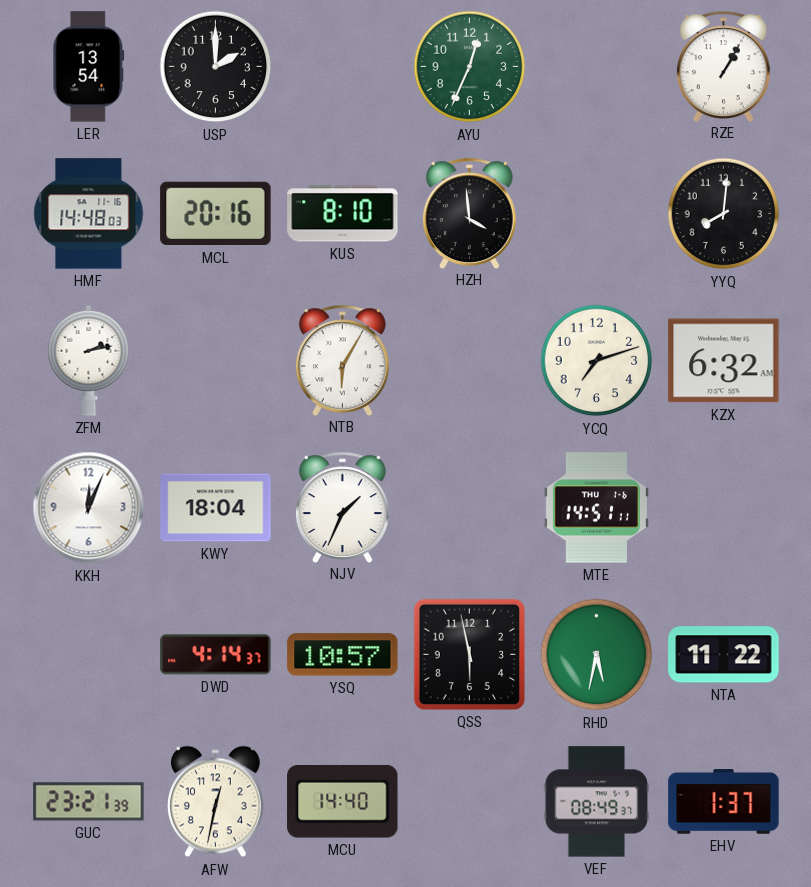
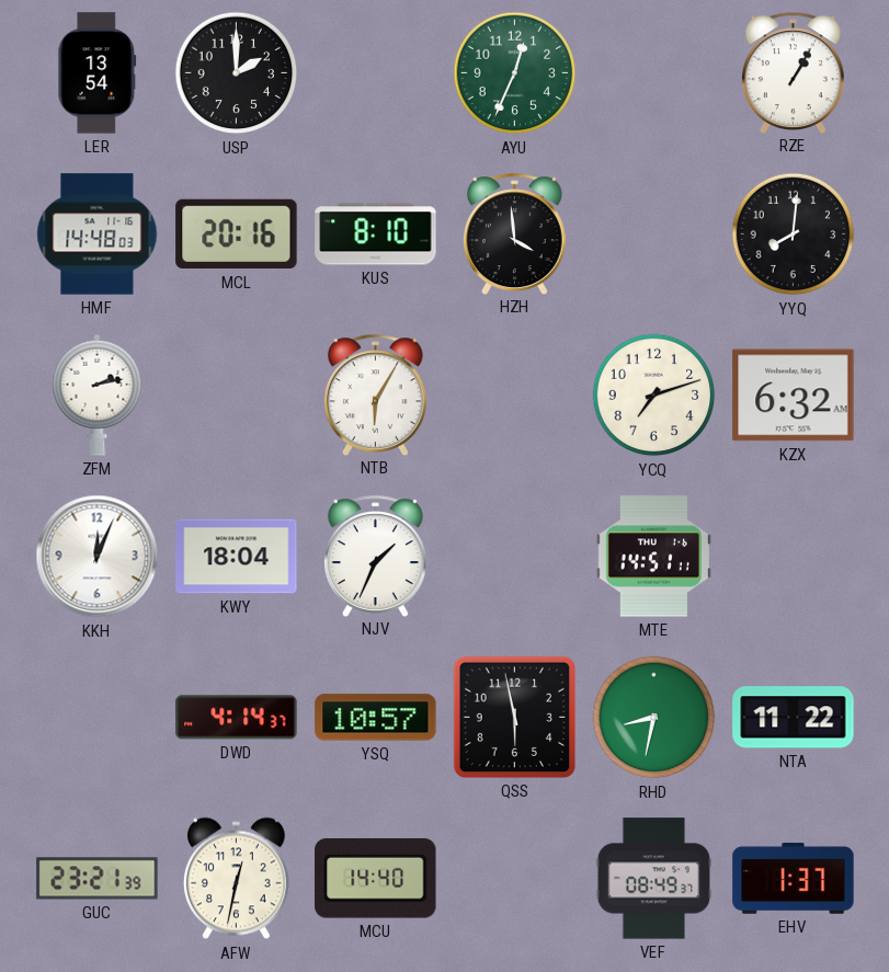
RHD: 5:32 -> 8:32
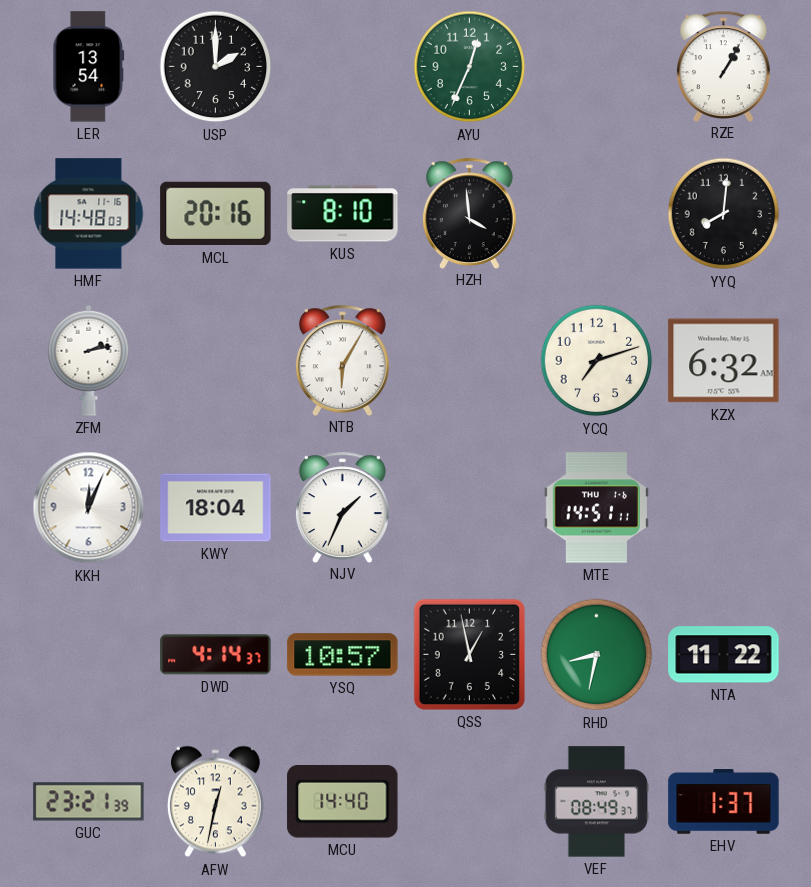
QSS: 5:58 -> 12:58
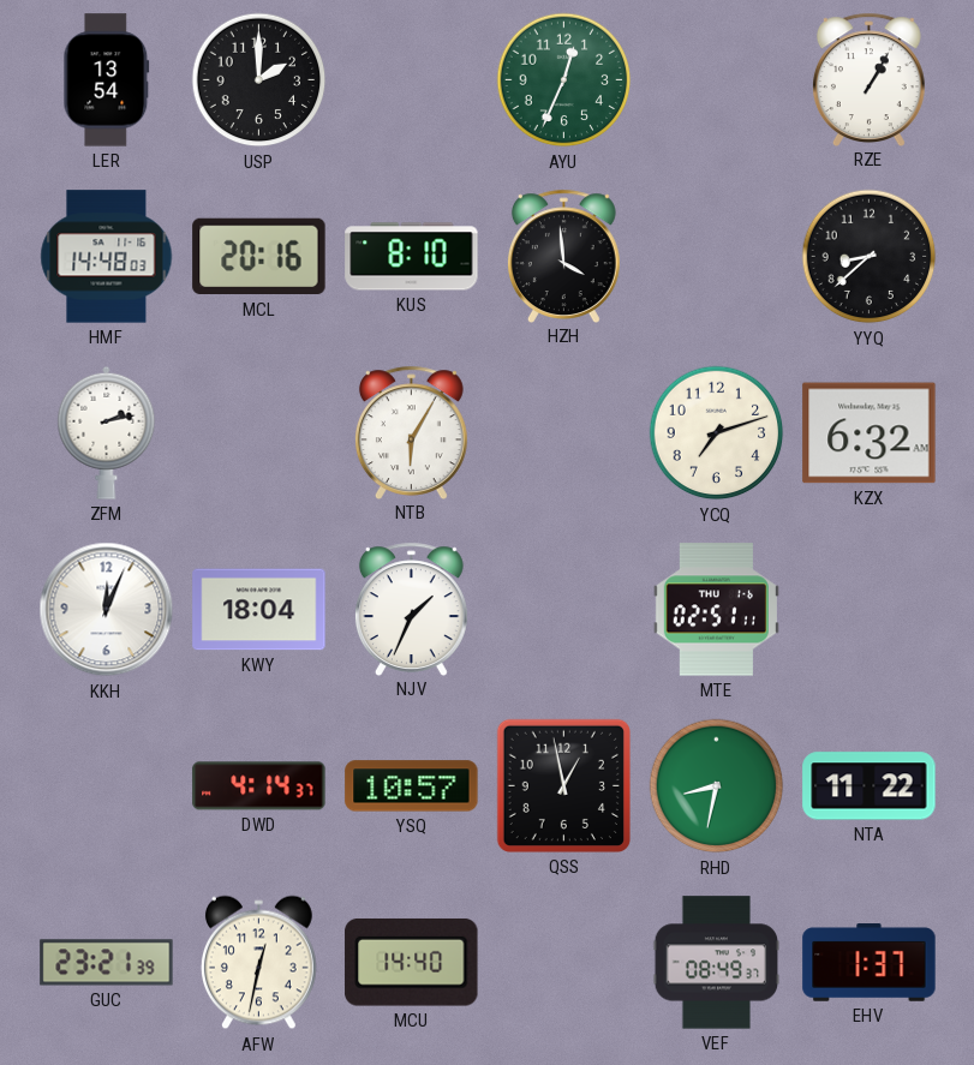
YYQ: 8:01 -> 8:38
MTE: 14:51 -> 02:51
